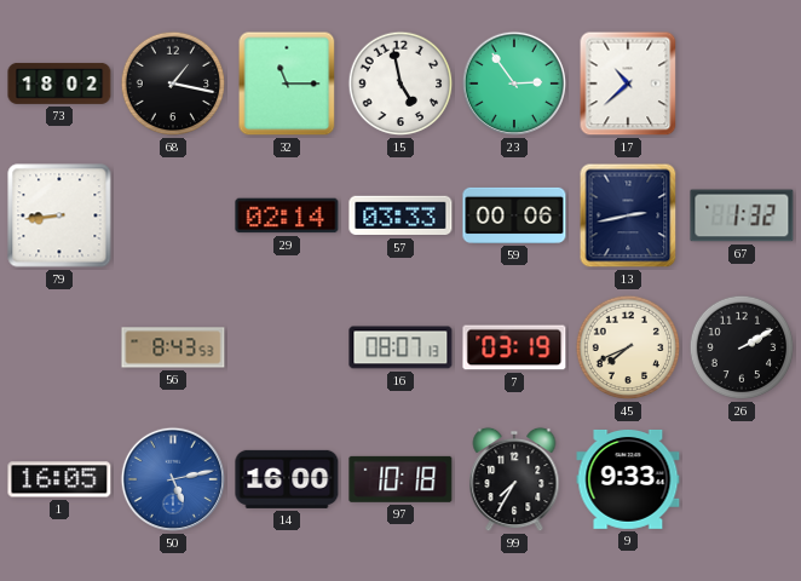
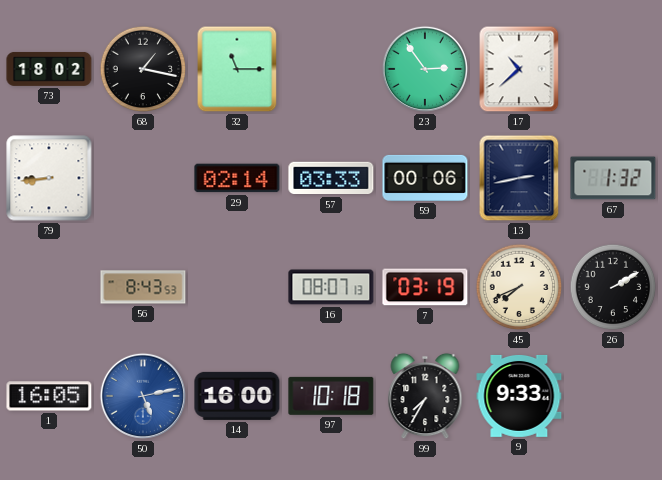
15: 4:58 -> none
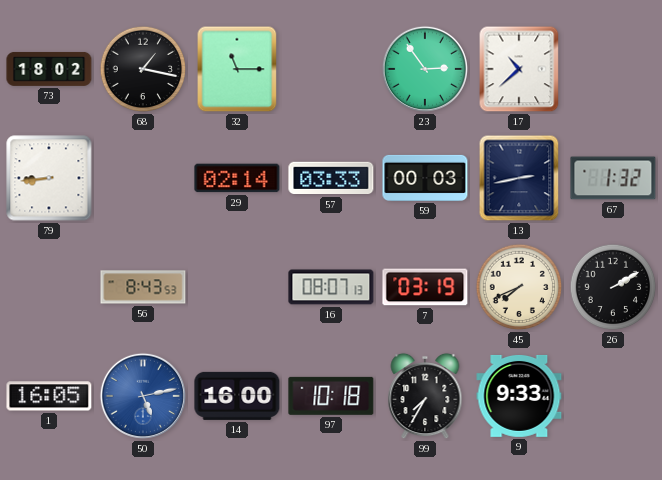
59: 00:06 -> 00:03
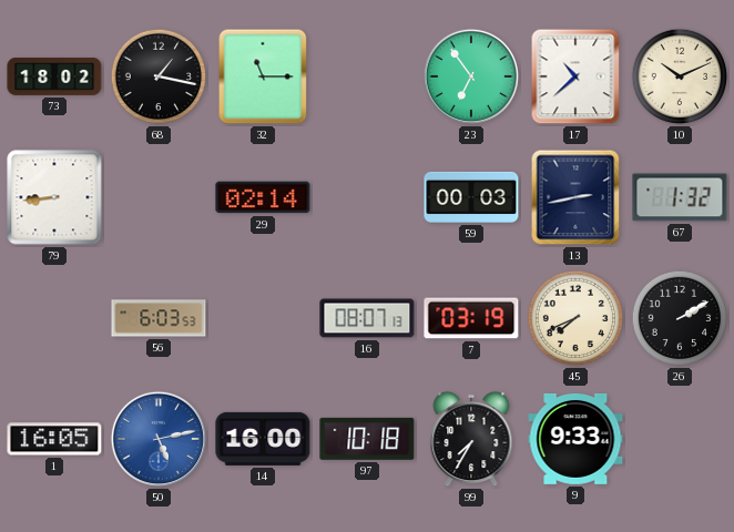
23: 2:54 -> 6:54
10: none -> 10:11
57: 03:33 -> none
56: 8:43 -> 6:03
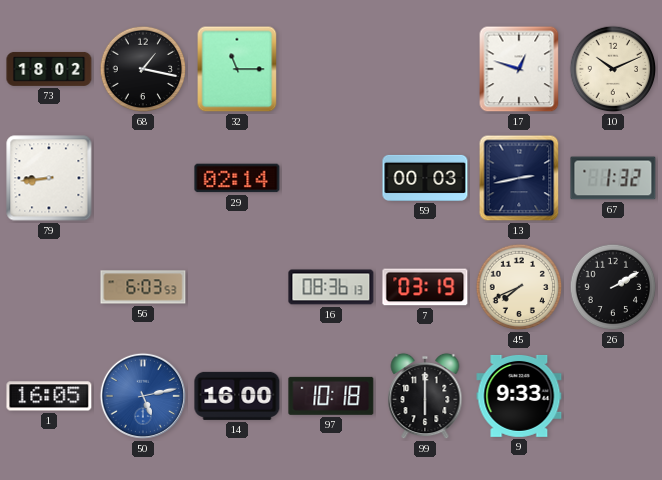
23: 6:54 -> none
17: 10:38 -> 12:48
16: 08:07 -> 08:36
99: 7:35 -> 6:00
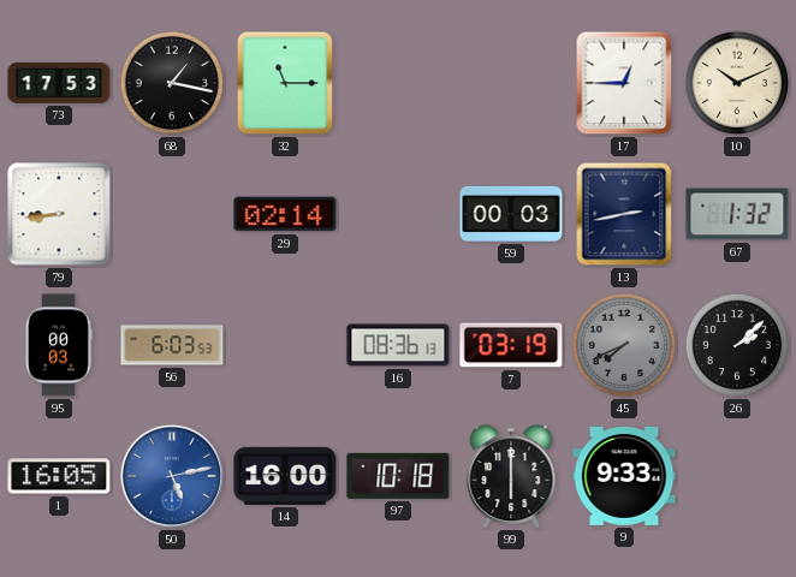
73: 18:02 -> 17:53
17: 12:48 -> 12:45
95: none -> 00:03
45 dial: cream -> grey
26: 2:10 -> 2:08
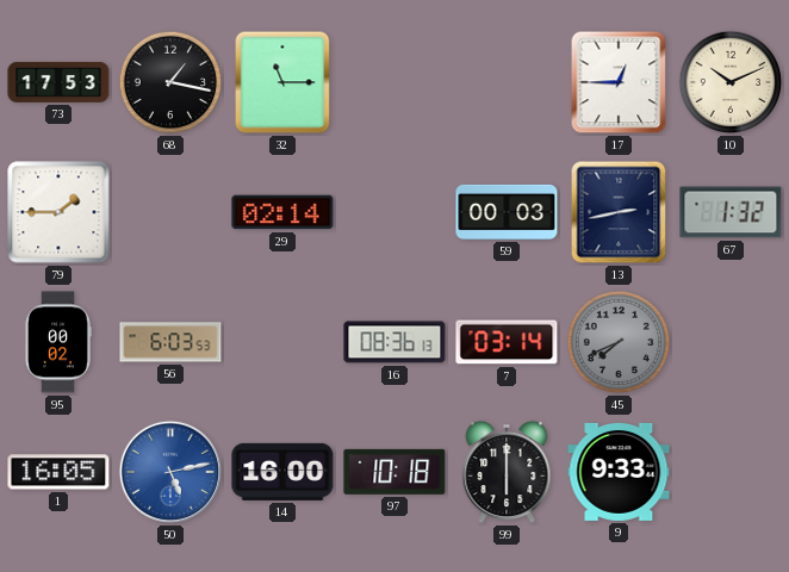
79: 8:44 -> 1:45
95: 00:03 -> 00:02
7: 03:19 -> 03:14
26: 2:08 -> none
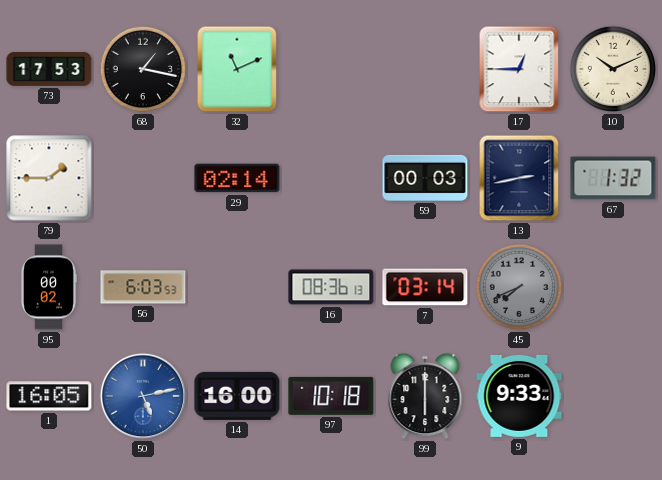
32: 11:15 -> 11:11
